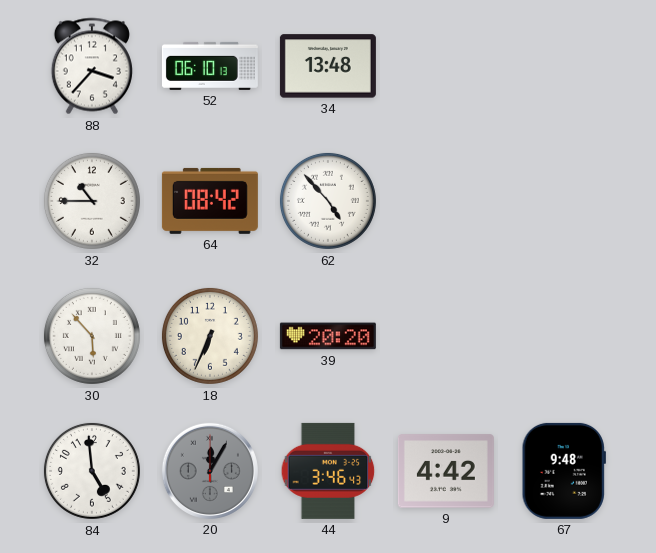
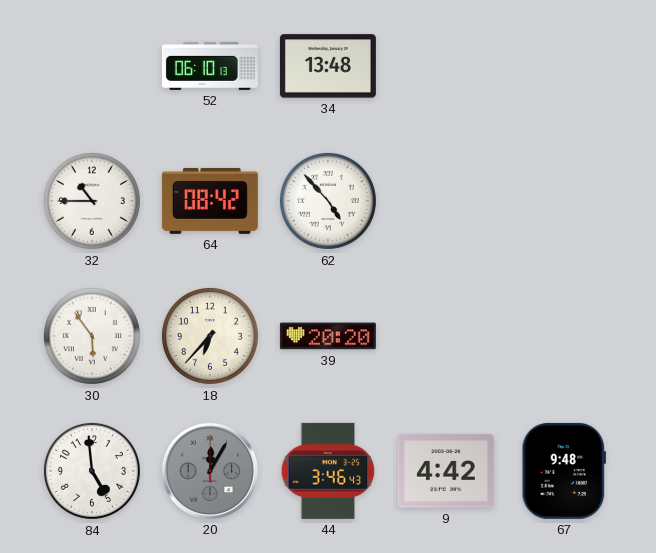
88: 3:37 -> none
30: 5:53 -> 5:54
18: 6:34 -> 6:37
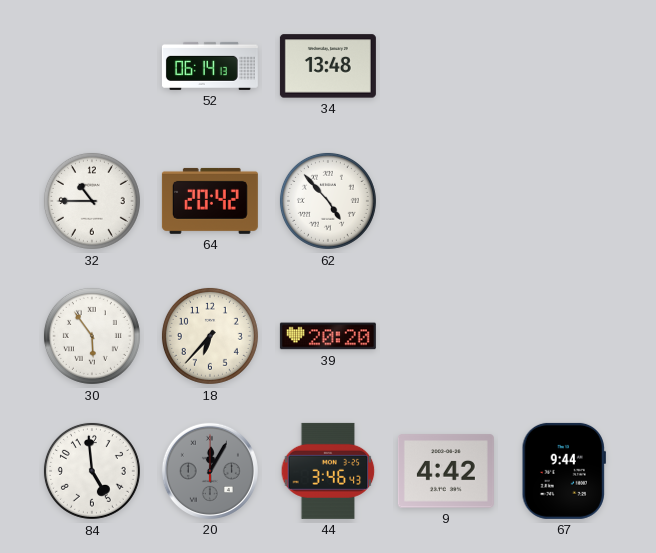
52: 06:10 -> 06:14
64: 08:42 -> 20:42
67: 9:48 -> 9:44
